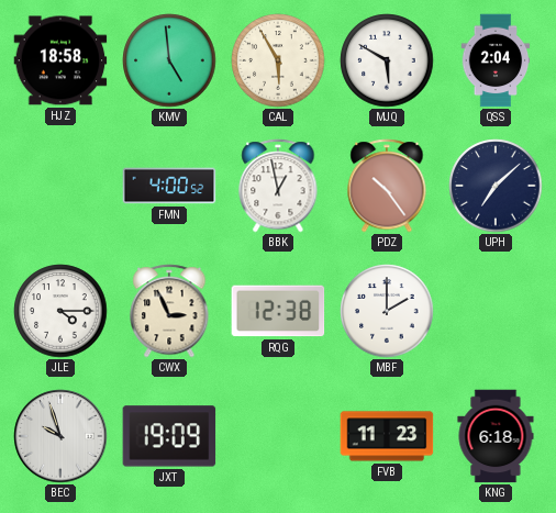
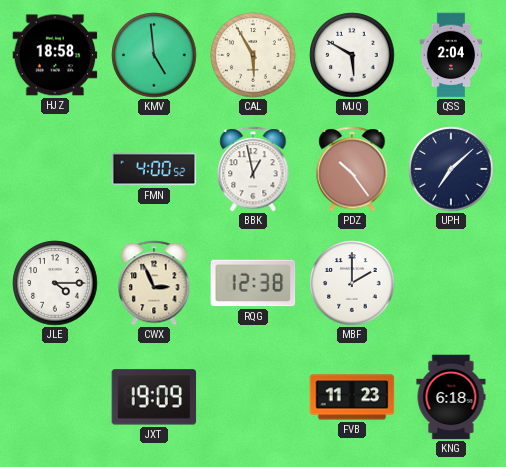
BEC: 9:57 -> none
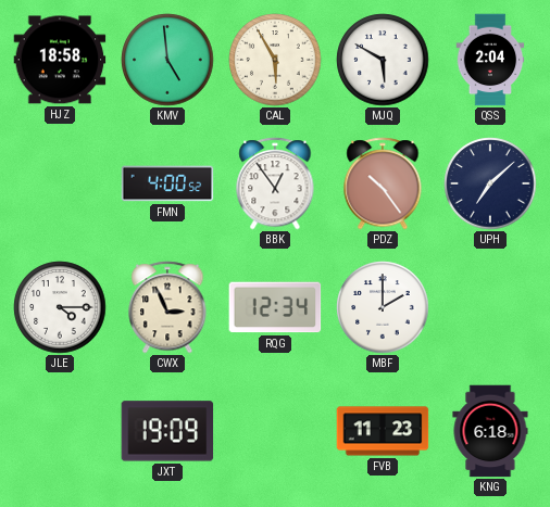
BBK: 12:58 -> 12:54
RQG: 12:38 -> 12:34
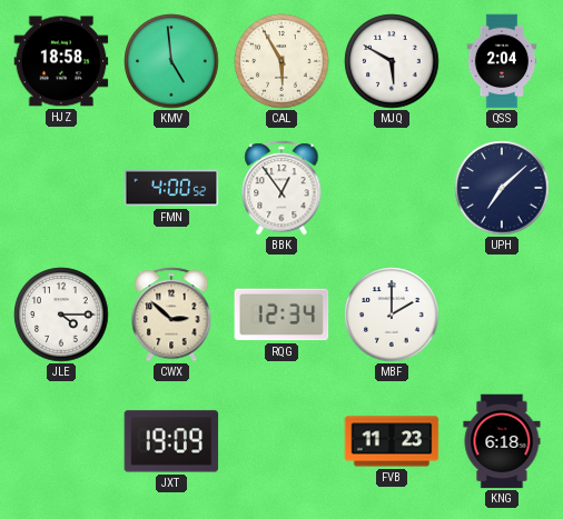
PDZ: 10:24 -> none
CWX: 2:56 -> 2:52
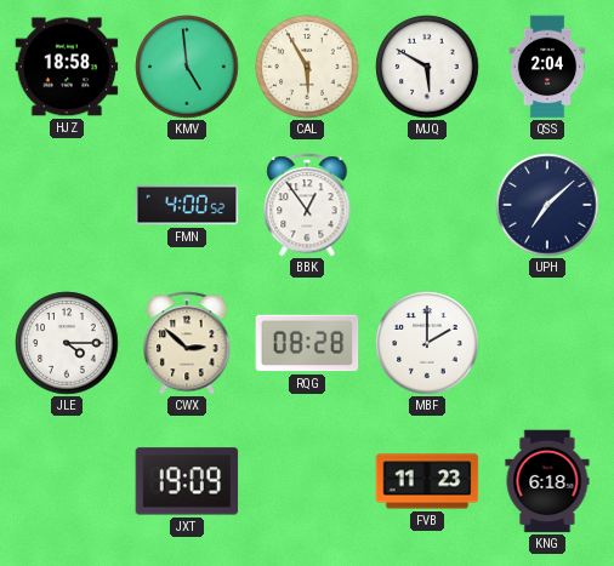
RQG: 12:34 -> 08:28
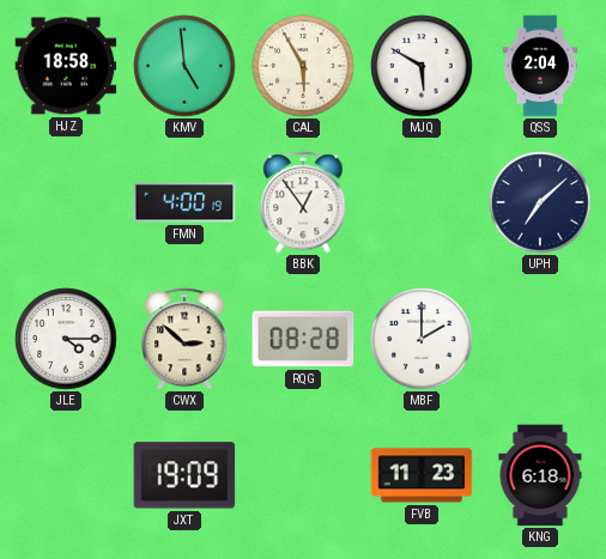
FMN: 4:00:52 -> 4:00:19
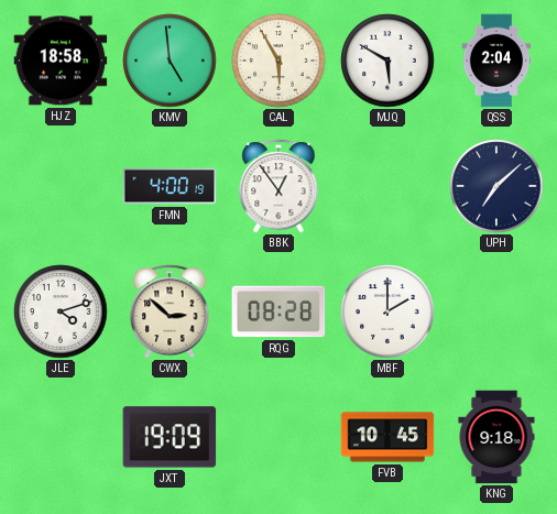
JLE: 4:15 -> 4:12
FVB: 11:23 -> 10:45
KNG: 6:18 -> 9:18
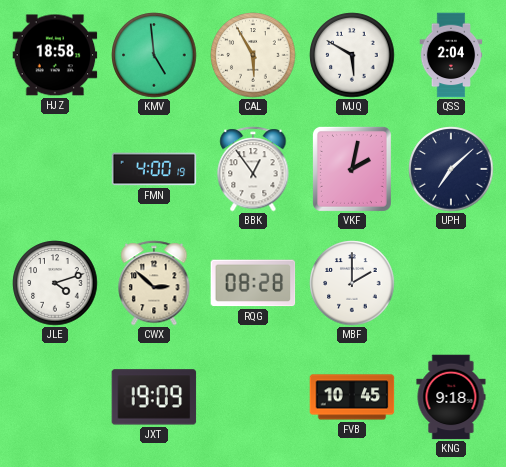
VKF: none -> 2:02
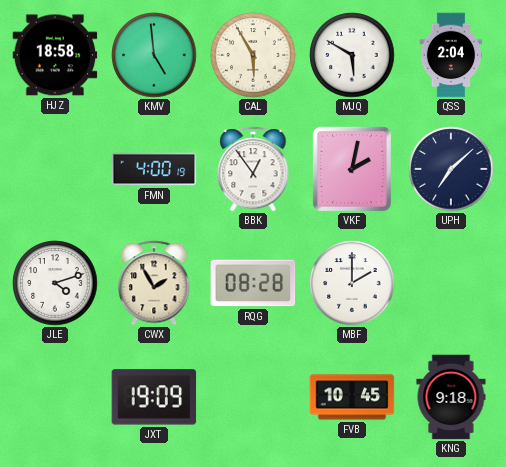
CWX: 2:52 -> 1:55
